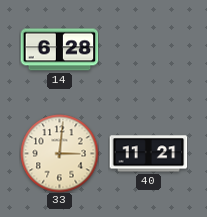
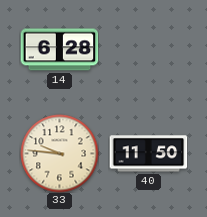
33: 3:01 -> 9:46
40: 11:21 -> 11:50
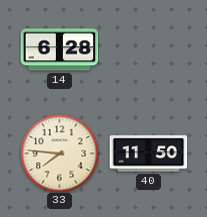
33: 9:46 -> 7:46
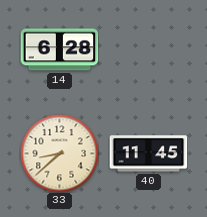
33: 7:46 -> 8:38
40: 11:50 -> 11:45
